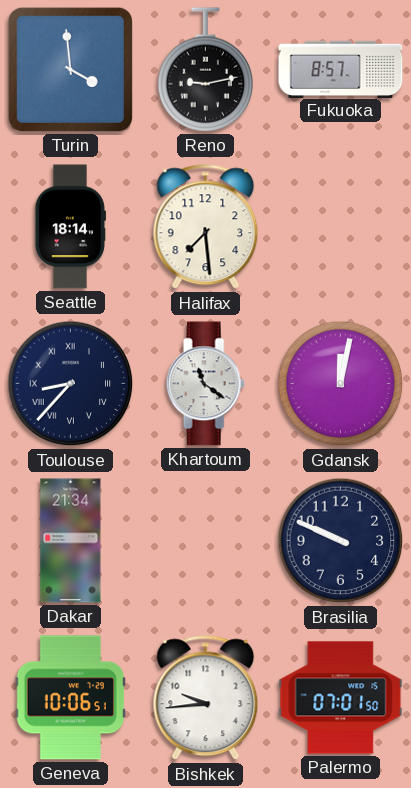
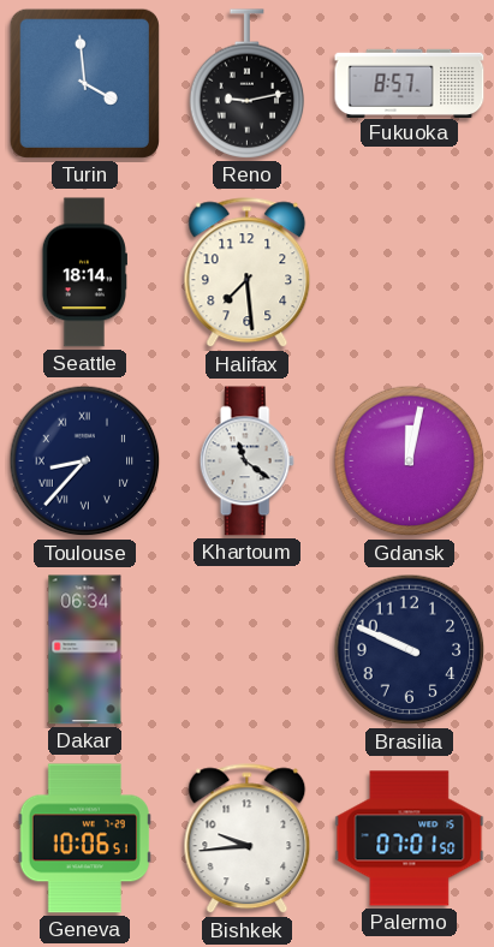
Dakar: 21:34 -> 06:34
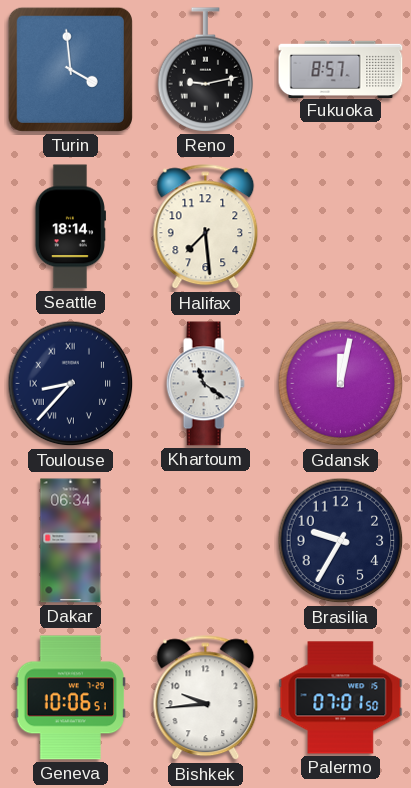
Brasilia: 9:49 -> 9:35
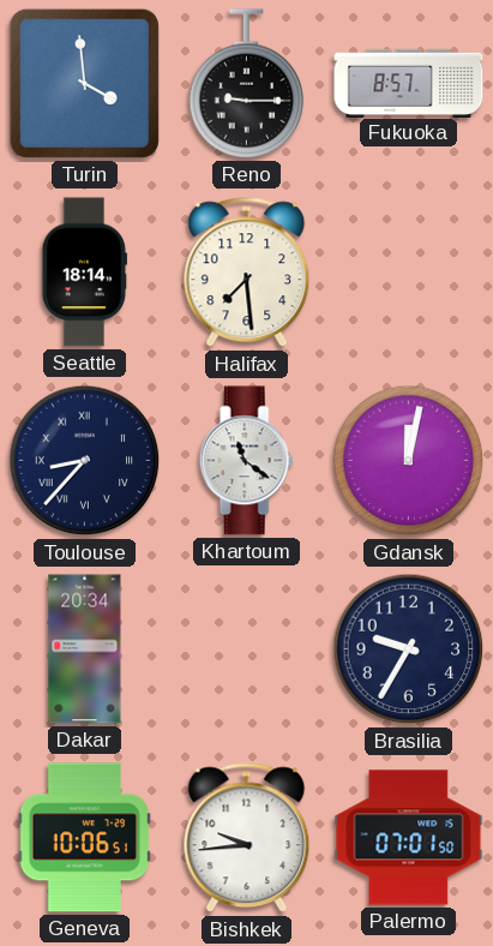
Reno: 9:13 -> 9:15
Dakar: 06:34 -> 20:34
